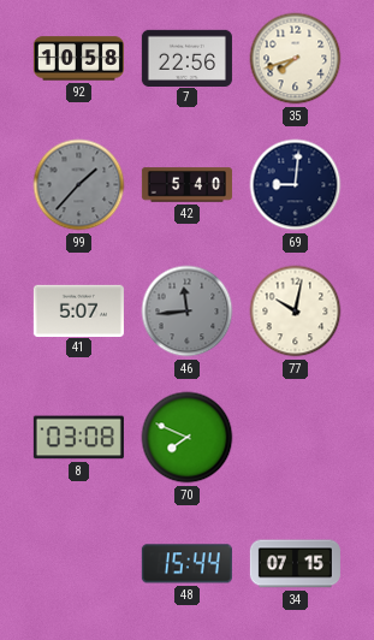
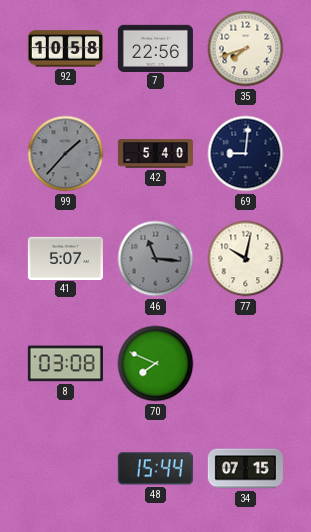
46: 11:44 -> 11:16
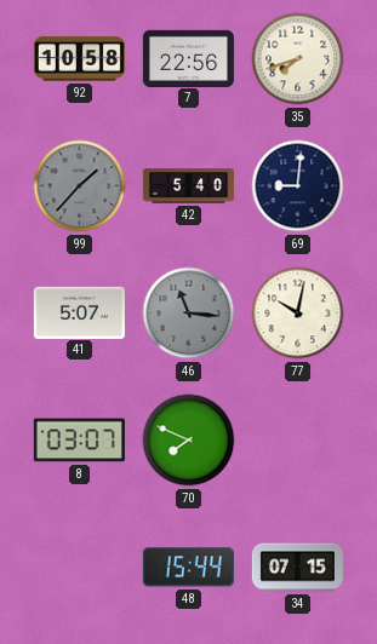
8: 03:08 -> 03:07
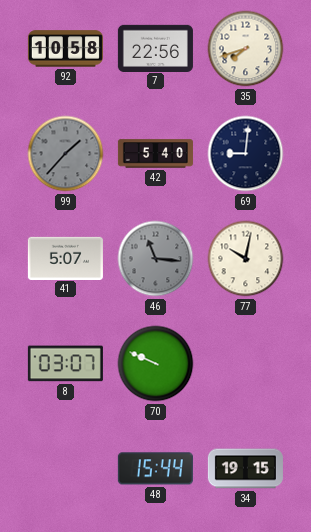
70: 7:49 -> 9:49
34: 07:15 -> 19:15
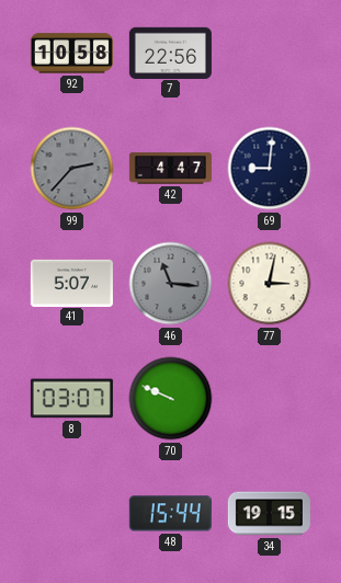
35: 7:42 -> none
99: 1:37 -> 2:37
42: 5:40 -> 4:47
77: 10:02 -> 3:02
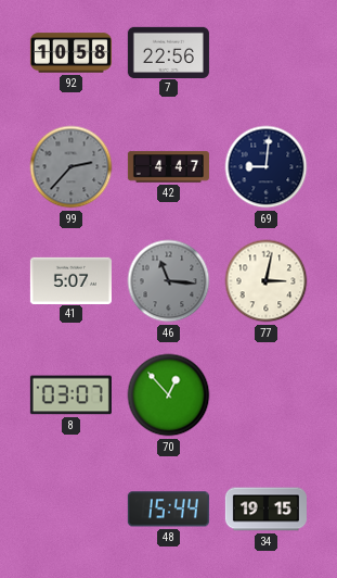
70: 9:49 -> 12:53
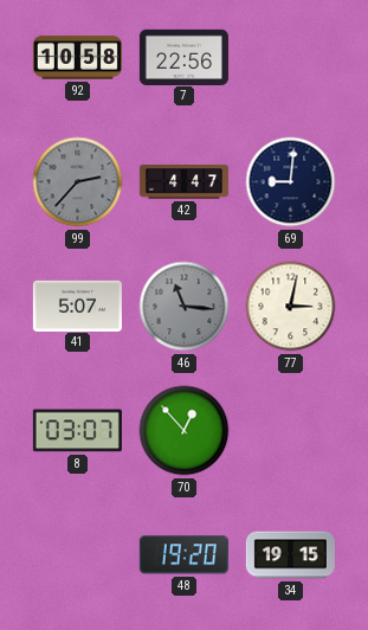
48: 15:44 -> 19:20
